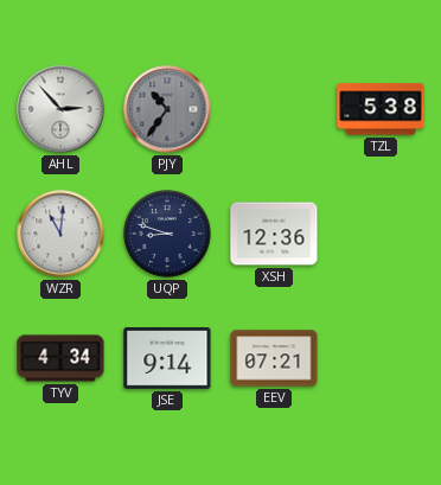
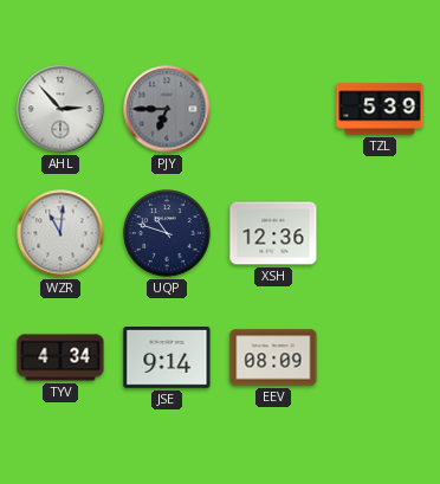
PJY: 10:36 -> 6:45
TZL: 5:38 -> 5:39
UQP: 8:48 -> 10:48
EEV: 07:21 -> 08:09
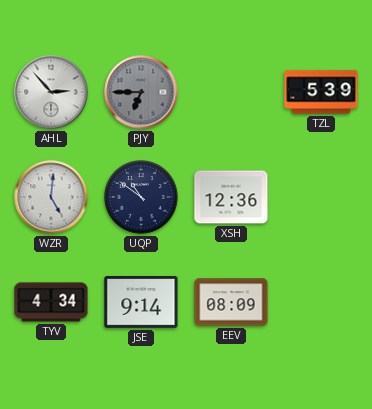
WZR: 11:01 -> 5:01
UQP: 10:48 -> 10:51
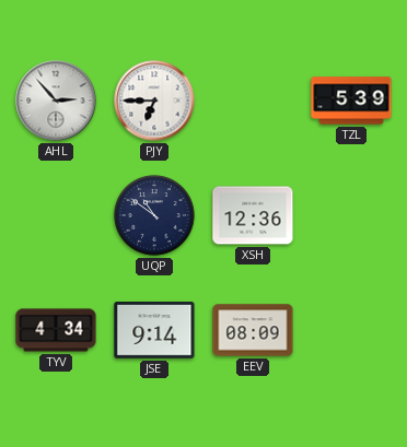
PJY dial: grey -> white
WZR: 5:01 -> none
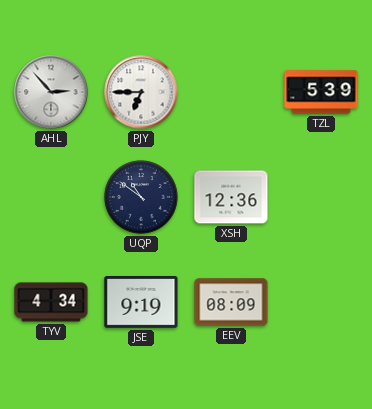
JSE: 9:14 -> 9:19
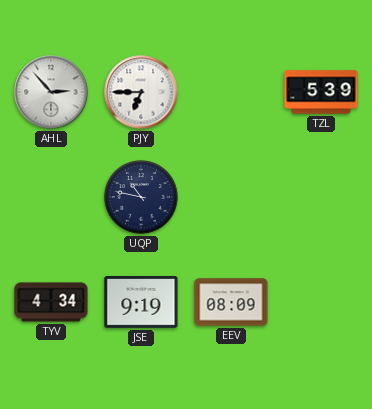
UQP: 10:51 -> 10:47
XSH: 12:36 -> none
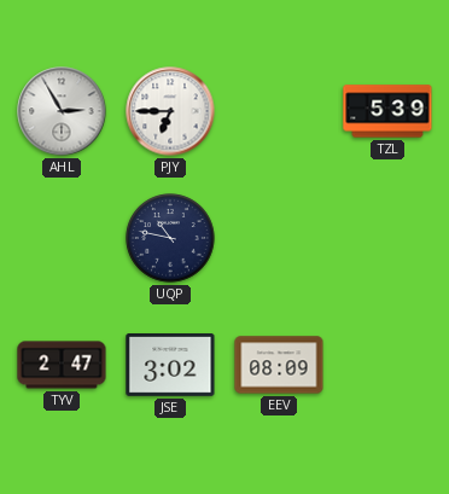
AHL: 2:53 -> 2:55
TYV: 4:34 -> 2:47
JSE: 9:19 -> 3:02
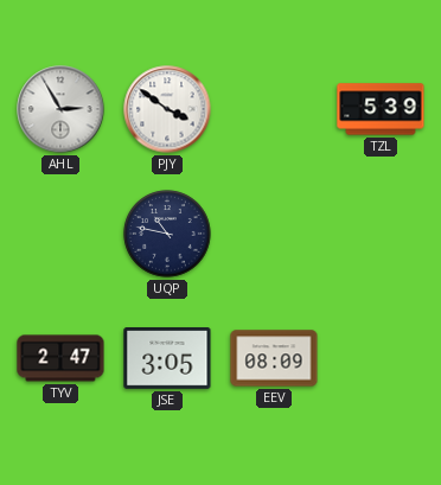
PJY: 6:45 -> 3:51
JSE: 3:02 -> 3:05
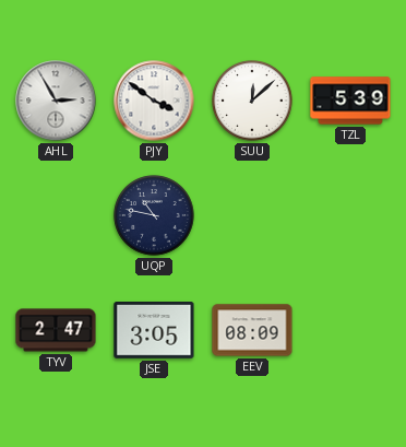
SUU: none -> 12:08
